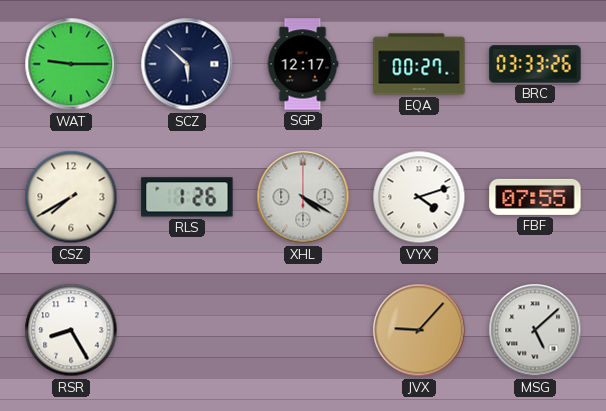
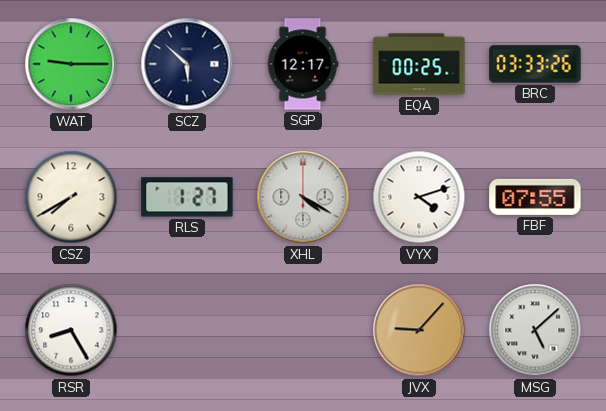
EQA: 00:27 -> 00:25
RLS: 1:26 -> 1:27
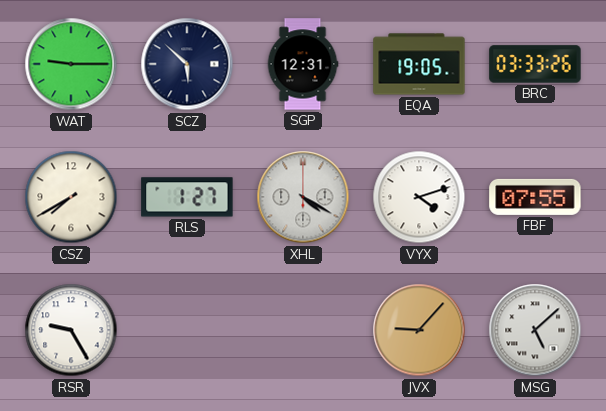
SGP: 12:17 -> 12:31
EQA: 00:25 -> 19:05
RSR: 8:25 -> 9:25
